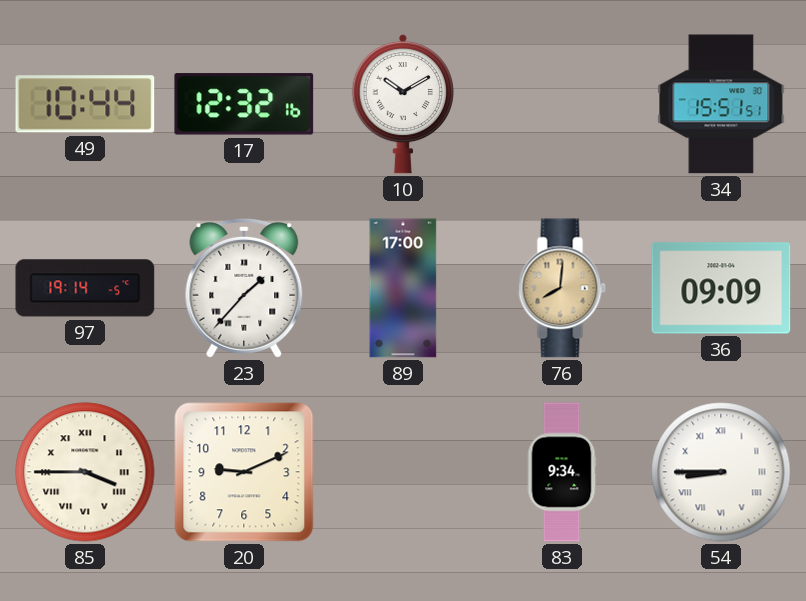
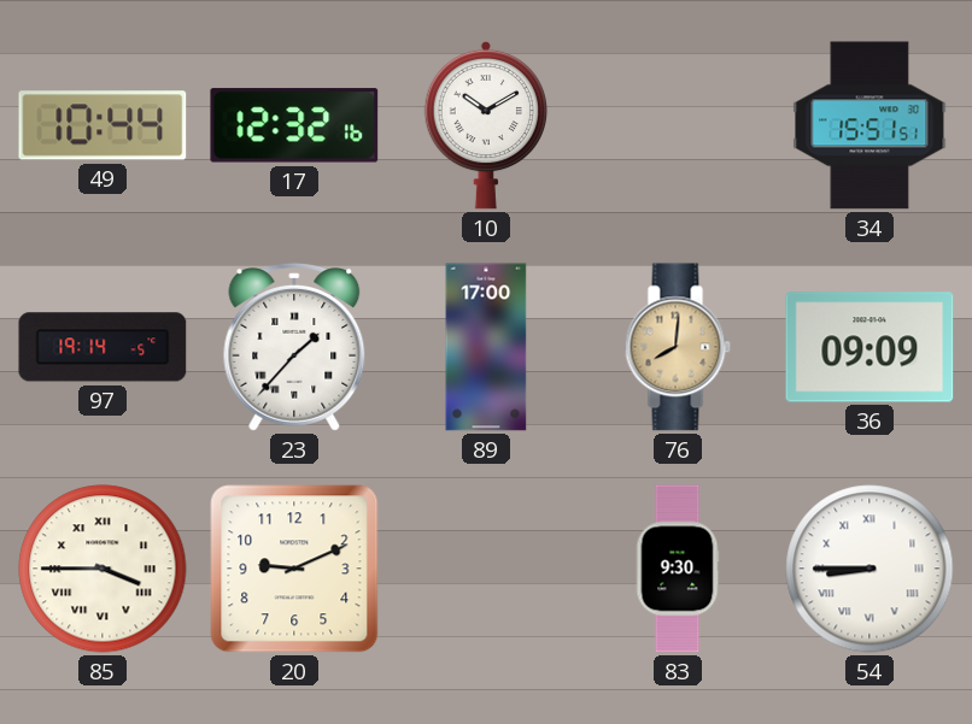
83: 9:34 -> 9:30
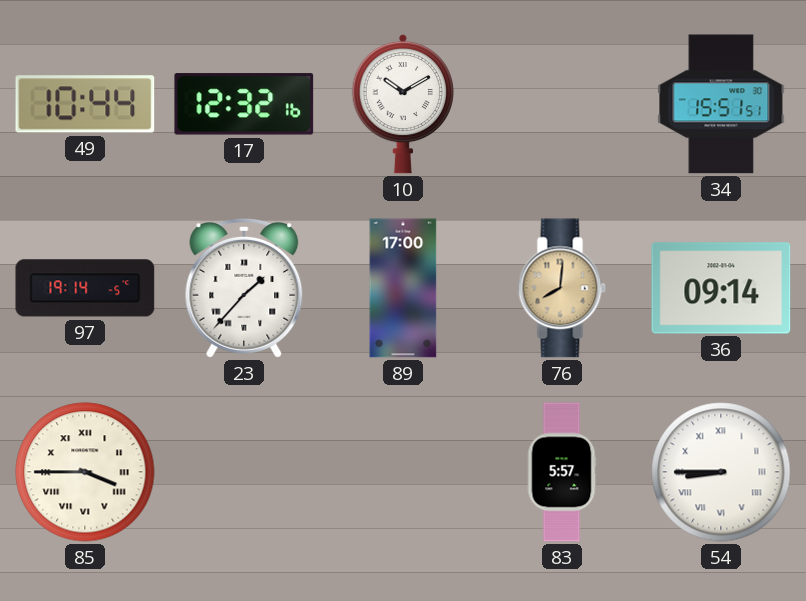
36: 09:09 -> 09:14
20: 9:11 -> none
83: 9:30 -> 5:57
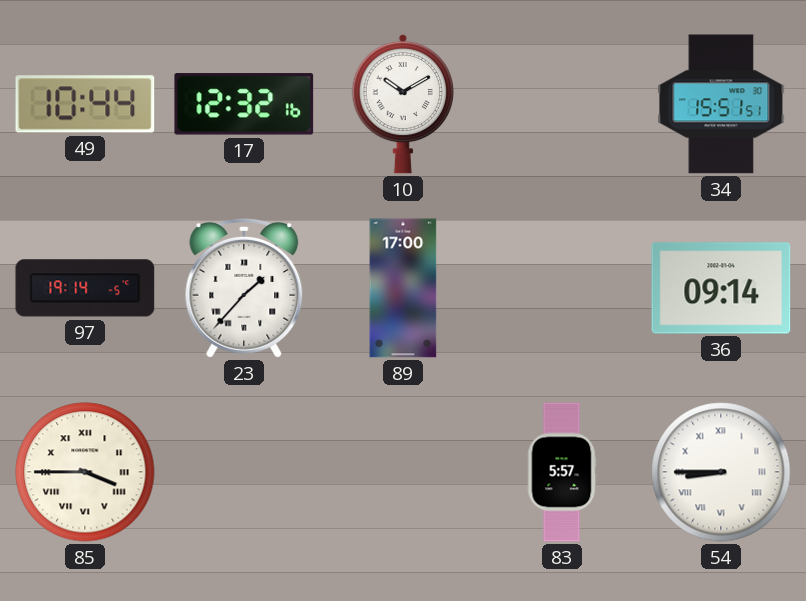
76: 8:01 -> none
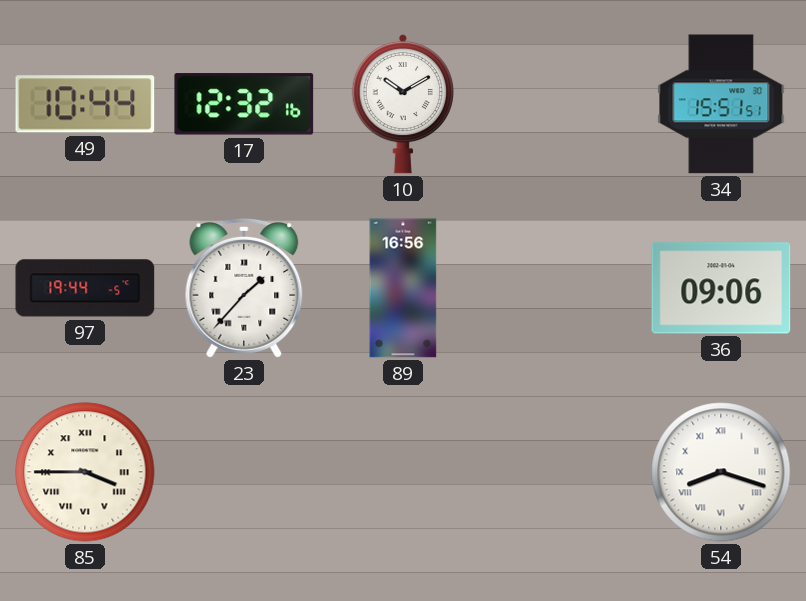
97: 19:14 -> 19:44
89: 17:00 -> 16:56
36: 09:14 -> 09:06
83: 5:57 -> none
54: 8:45 -> 8:18
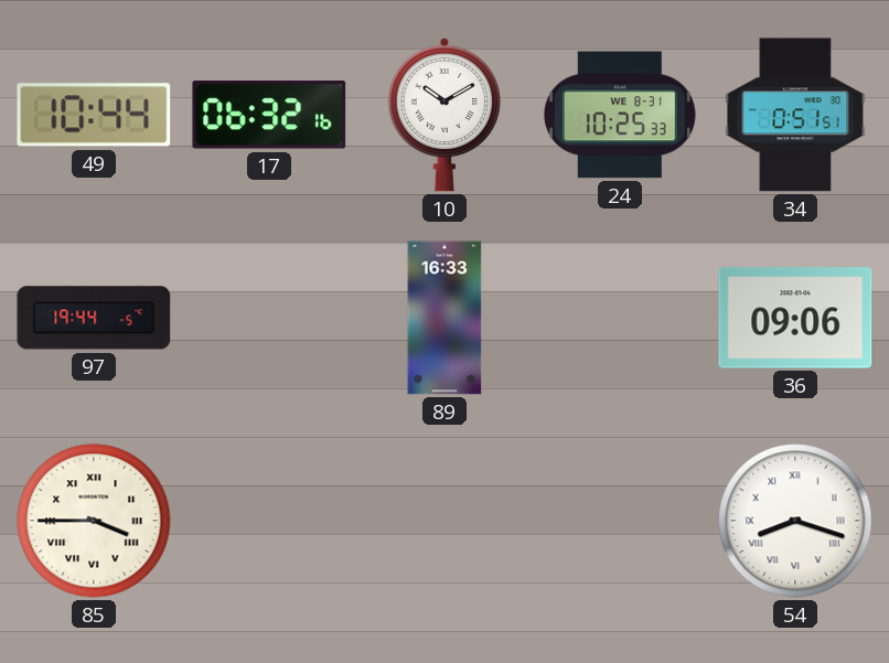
17: 12:32 -> 06:32
24: none -> 10:25
34: 15:51 -> 0:51
23: 1:37 -> none
89: 16:56 -> 16:33
